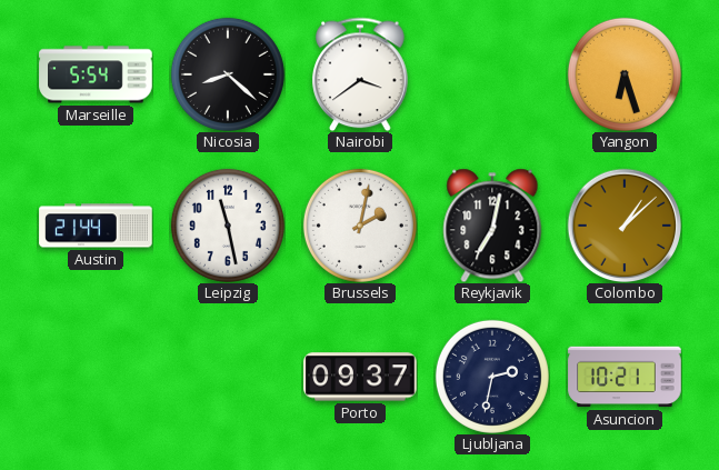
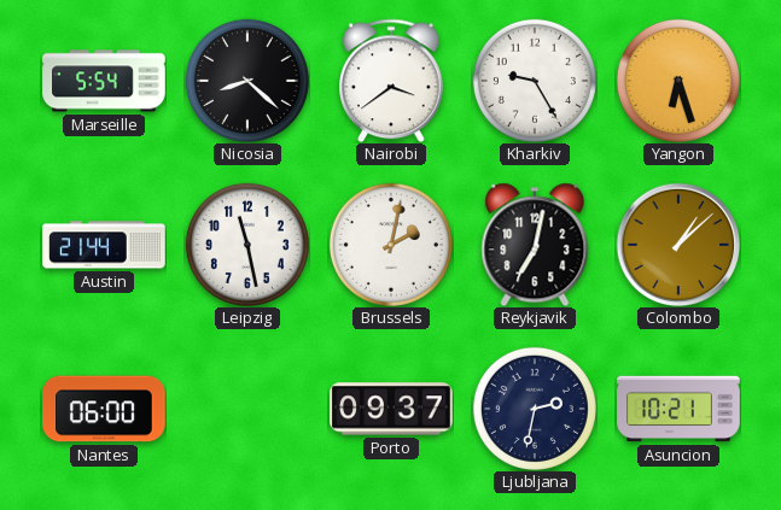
Kharkiv: none -> 9:25
Nantes: none -> 06:00
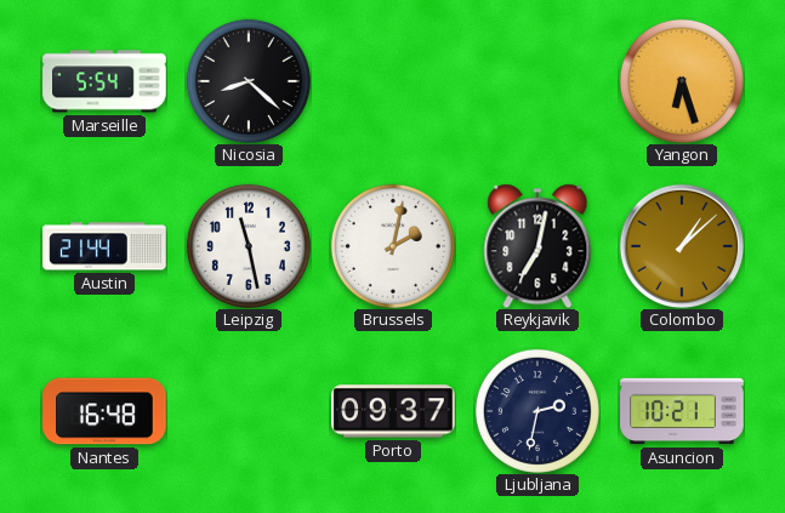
Nairobi: 3:39 -> none
Kharkiv: 9:25 -> none
Nantes: 06:00 -> 16:48
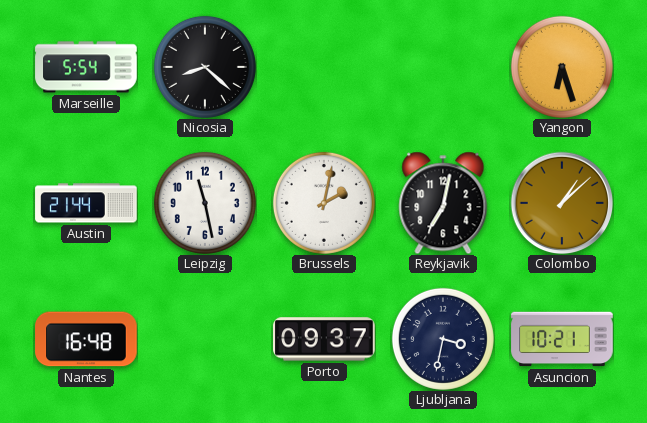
Ljubljana: 2:32 -> 3:32
